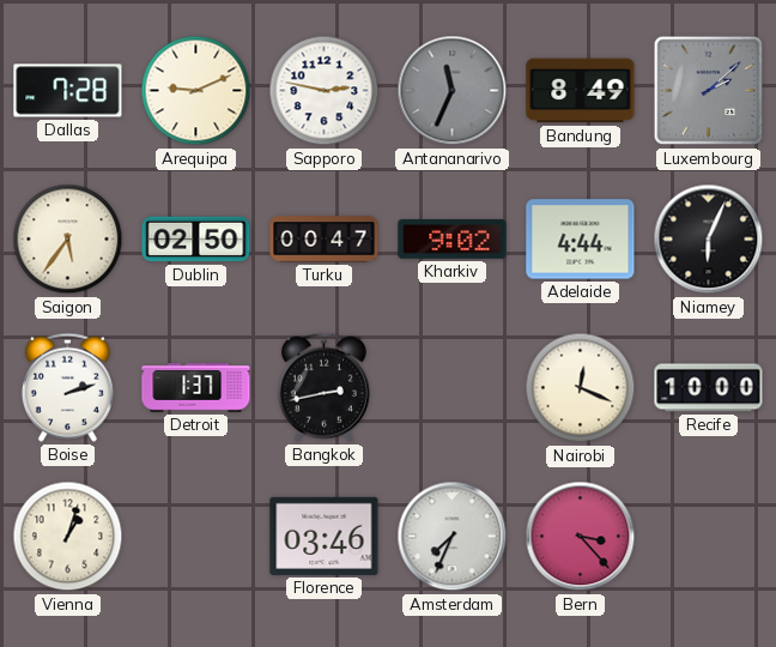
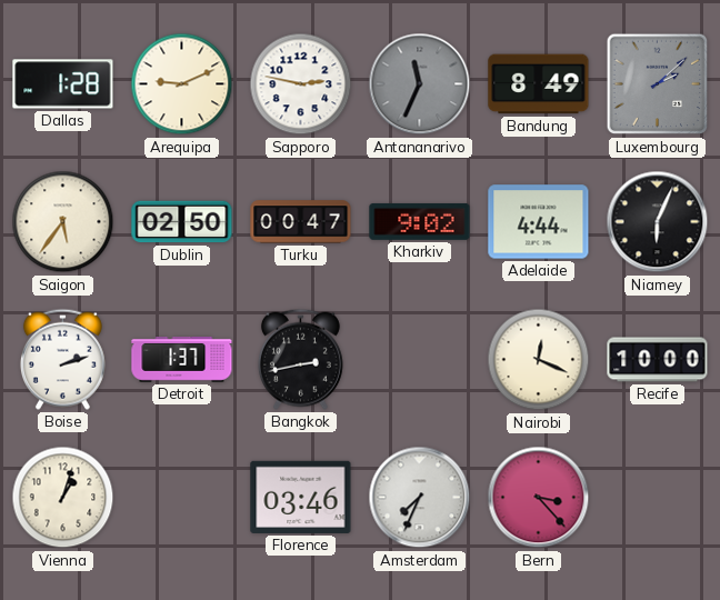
Dallas: 7:28 -> 1:28
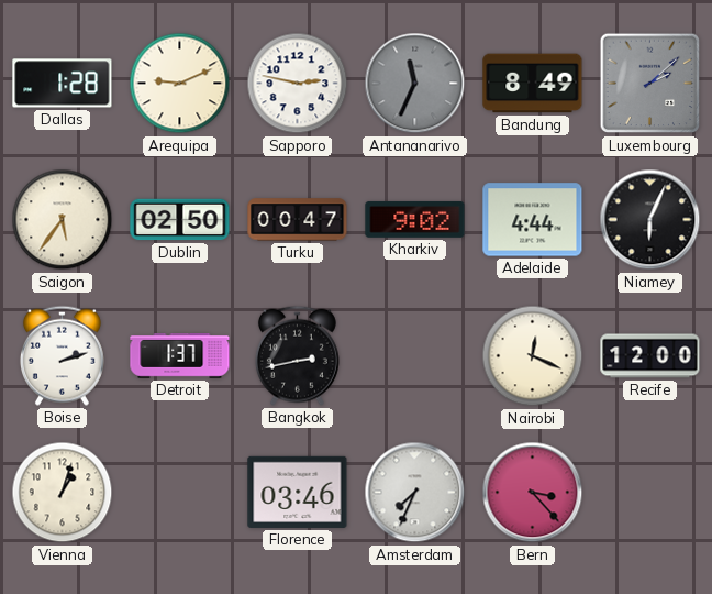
Recife: 10:00 -> 12:00
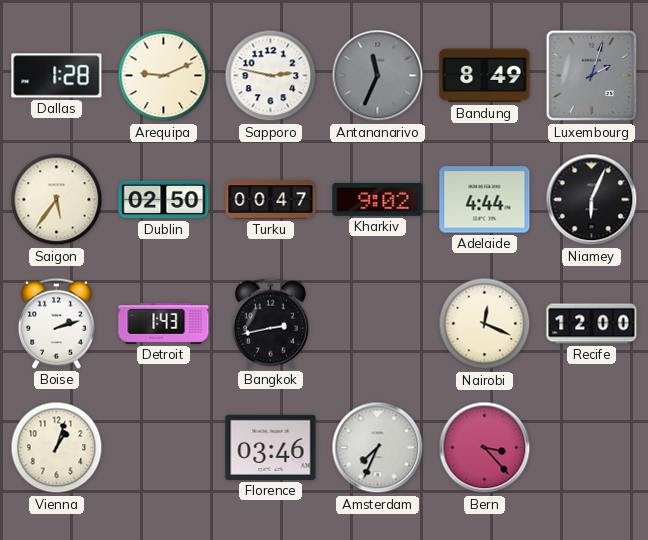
Luxembourg: 2:08 -> 2:03
Detroit: 1:37 -> 1:43
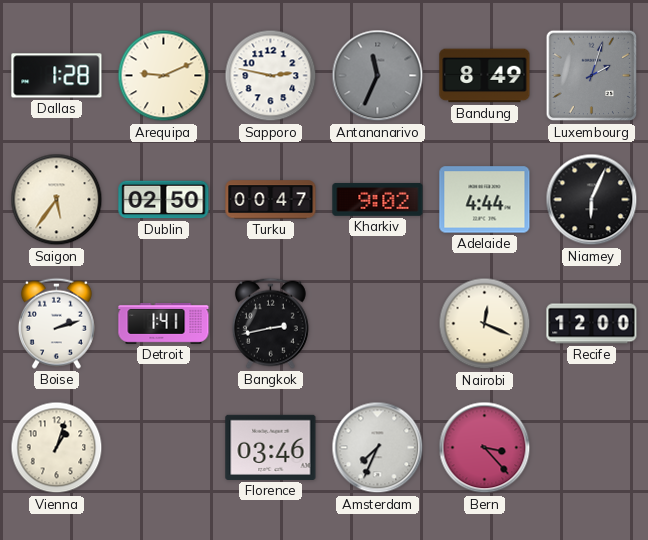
Detroit: 1:43 -> 1:41
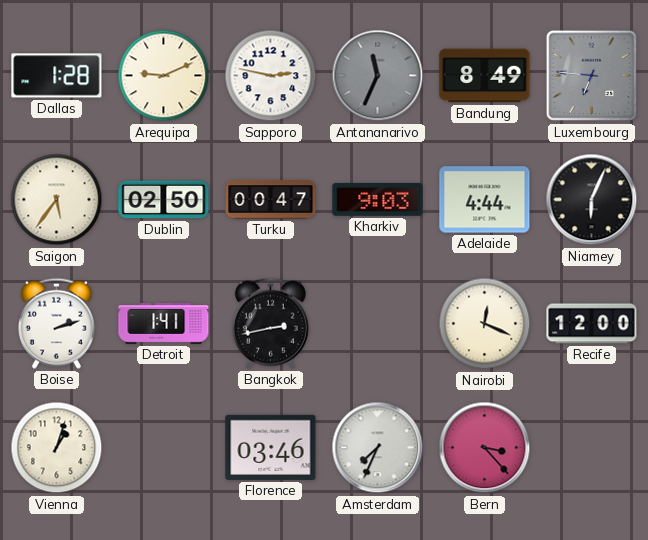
Luxembourg: 2:03 -> 6:46
Kharkiv: 9:02 -> 9:03
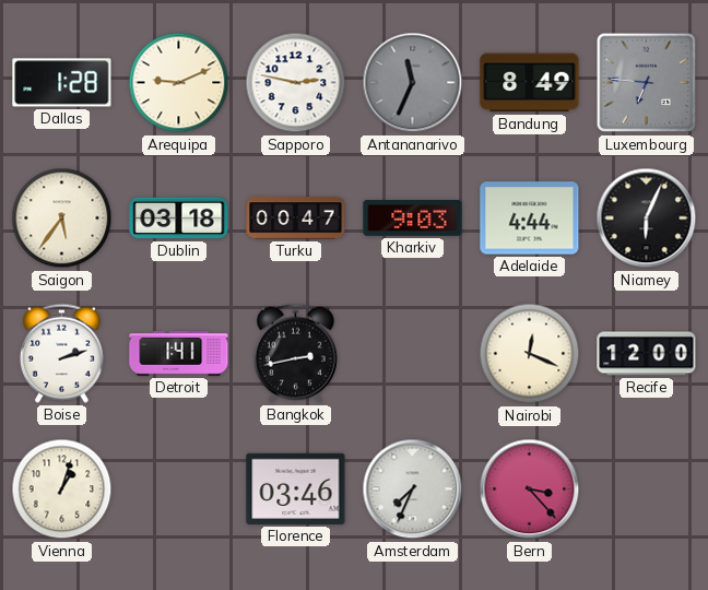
Dublin: 02:50 -> 03:18
